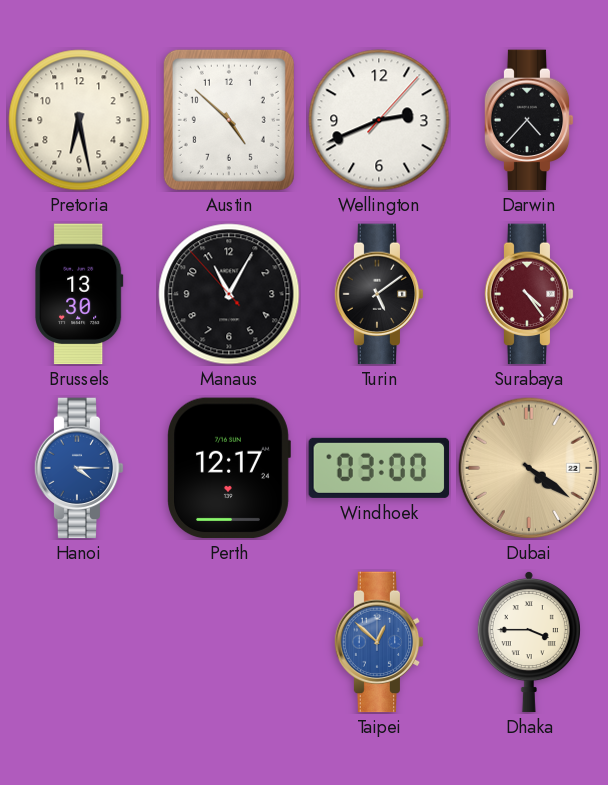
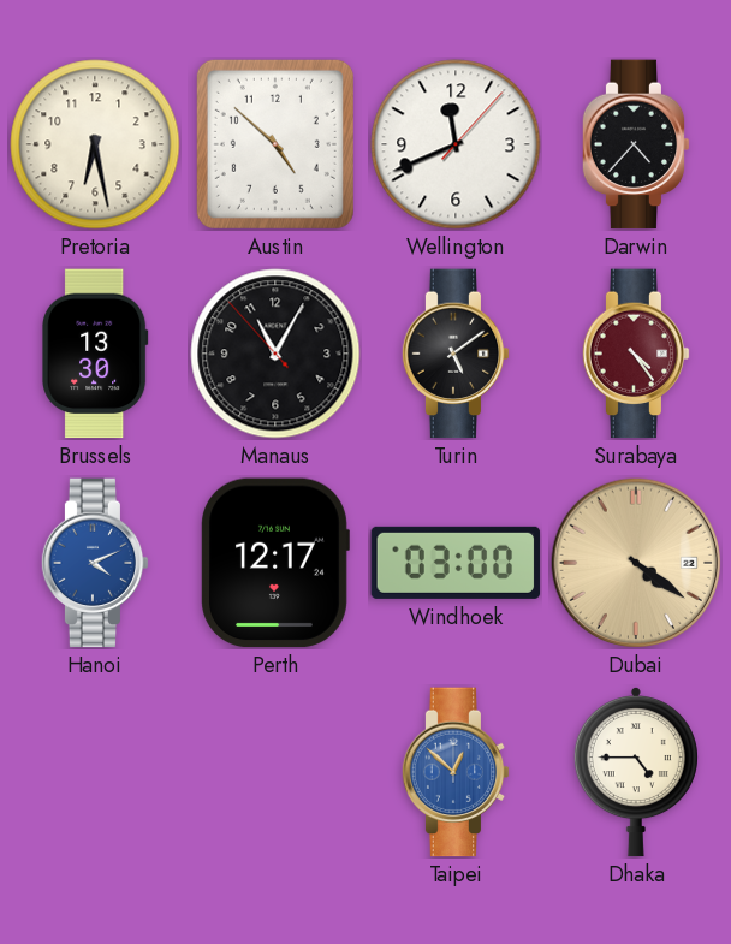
Wellington: 2:41 -> 11:41
Hanoi: 4:15 -> 4:11
Dhaka: 3:45 -> 4:45
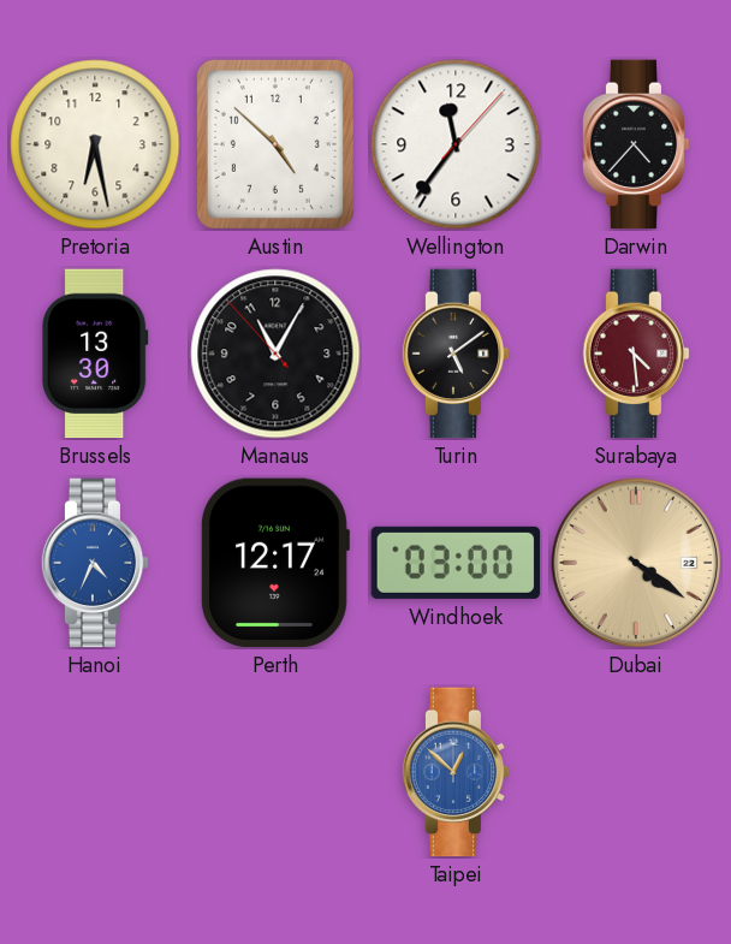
Wellington: 11:41 -> 11:36
Surabaya: 4:24 -> 4:29
Hanoi: 4:11 -> 4:34
Dhaka: 4:45 -> none
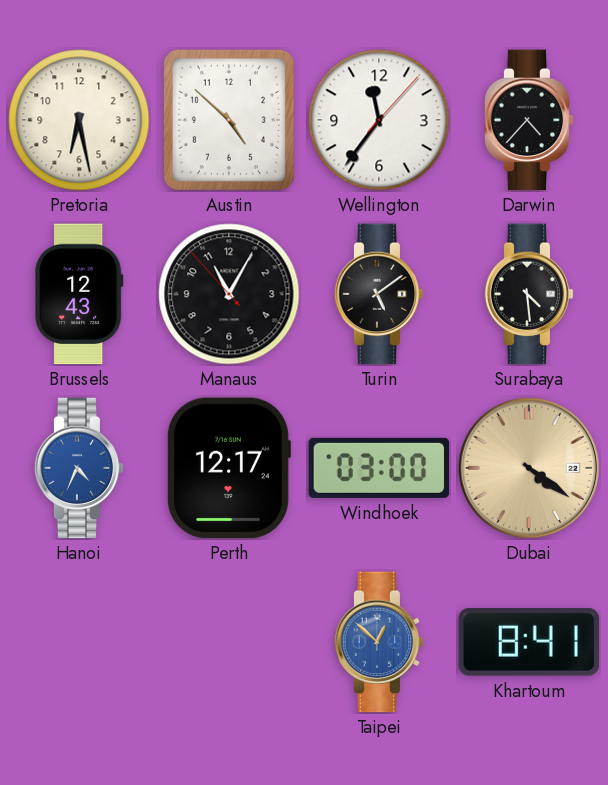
Brussels: 13:30 -> 12:43
Surabaya dial: burgundy -> black
Khartoum: none -> 8:41
